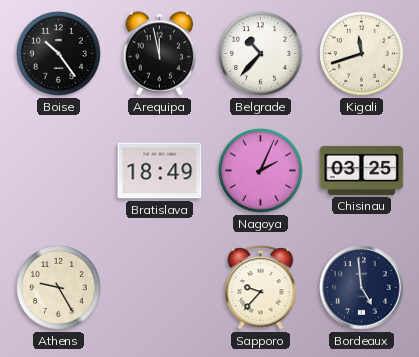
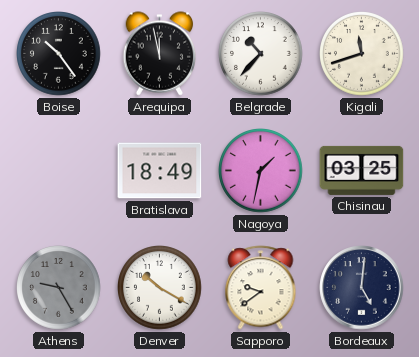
Nagoya: 2:04 -> 1:32
Athens dial: cream -> grey
Denver: none -> 10:20
Sapporo: 9:37 -> 9:39
Bordeaux: 4:59 -> 5:01
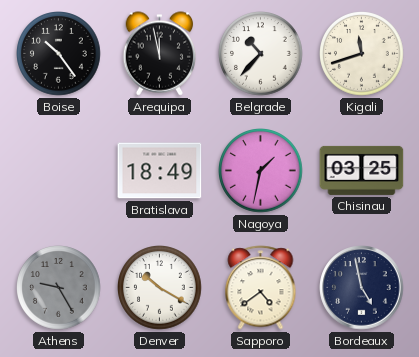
Sapporo: 9:39 -> 4:39
Bordeaux: 5:01 -> 4:58
